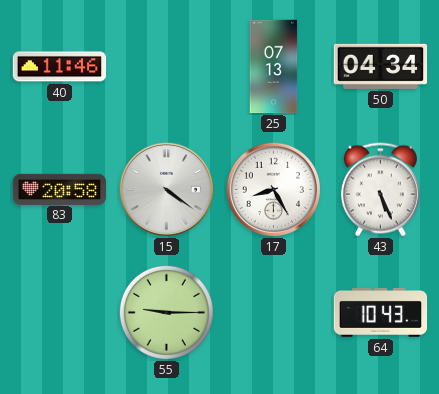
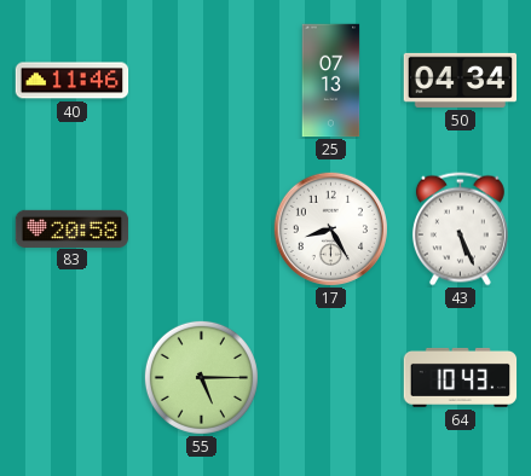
15: 4:21 -> none
55: 9:15 -> 5:15
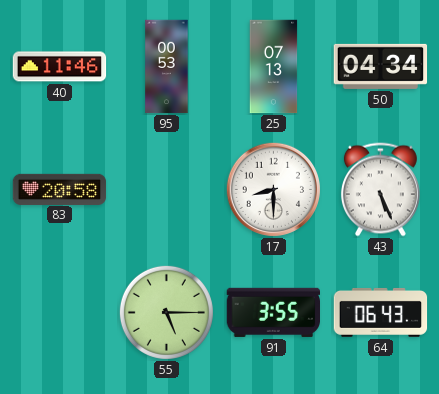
95: none -> 00:53
17: 8:25 -> 8:30
91: none -> 3:55
64: 10:43 -> 06:43
